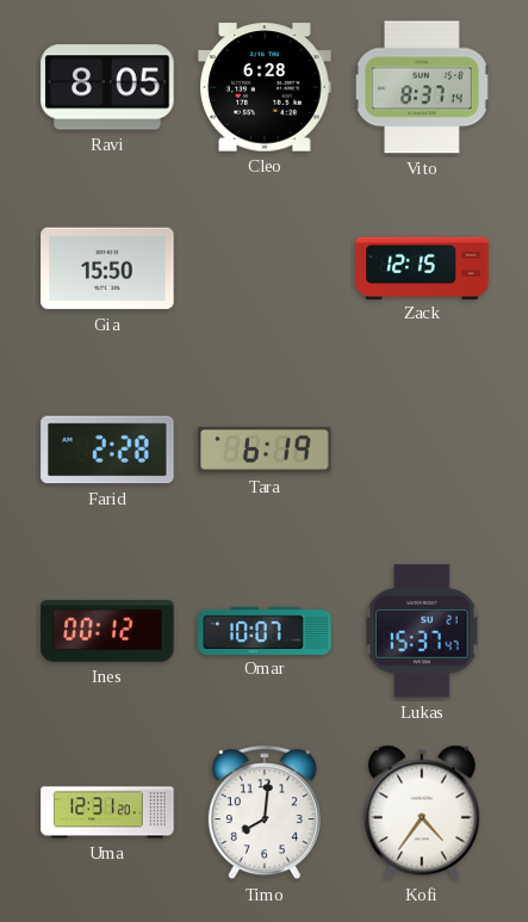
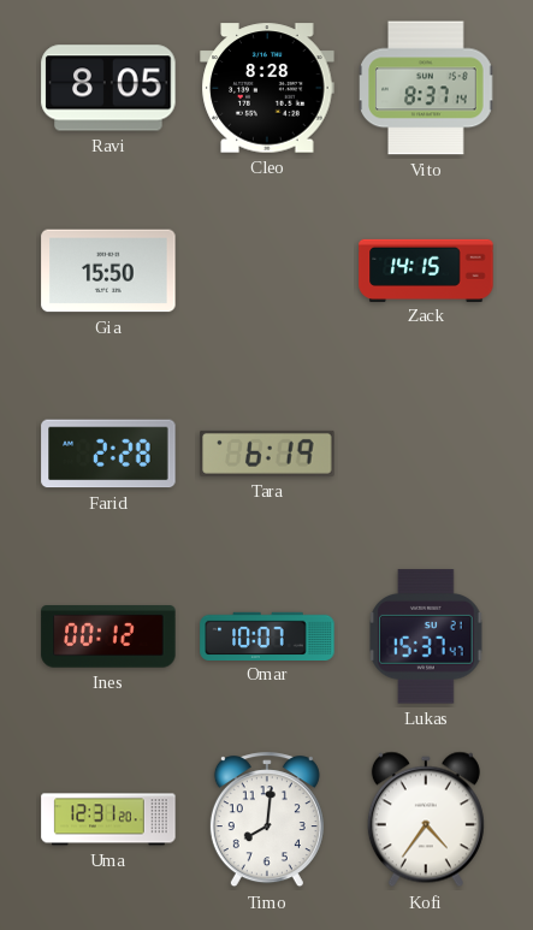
Cleo: 6:28 -> 8:28
Zack: 12:15 -> 14:15
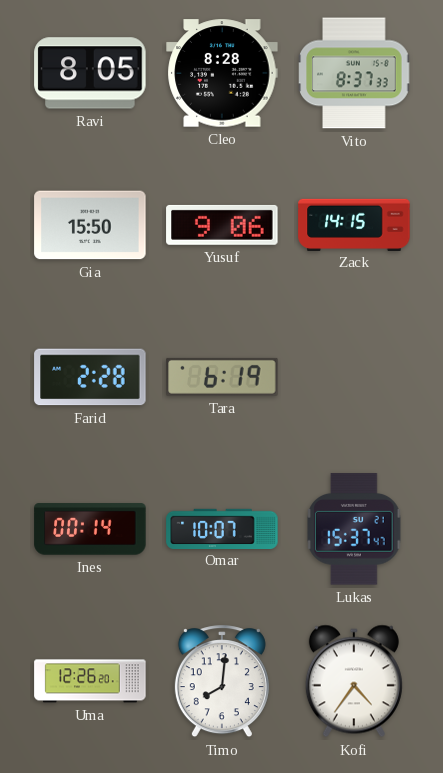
Vito: 8:37:14 -> 8:37:33
Yusuf: none -> 9:06
Ines: 00:12 -> 00:14
Uma: 12:31 -> 12:26
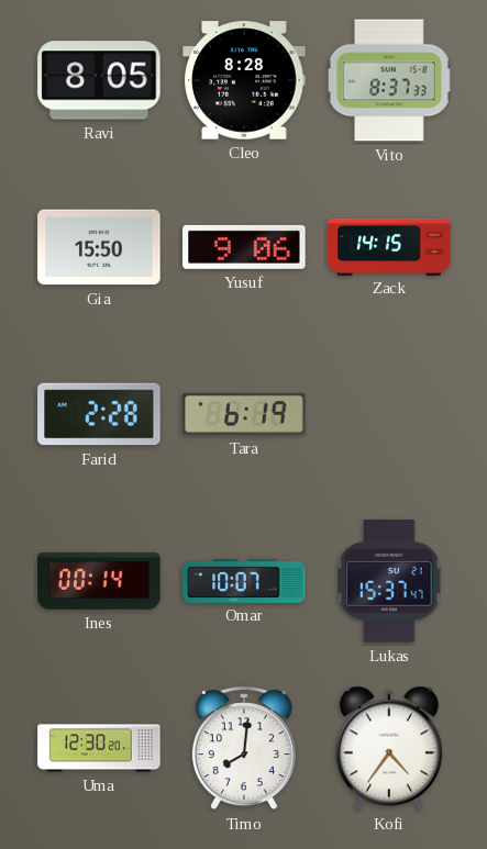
Uma: 12:26 -> 12:30
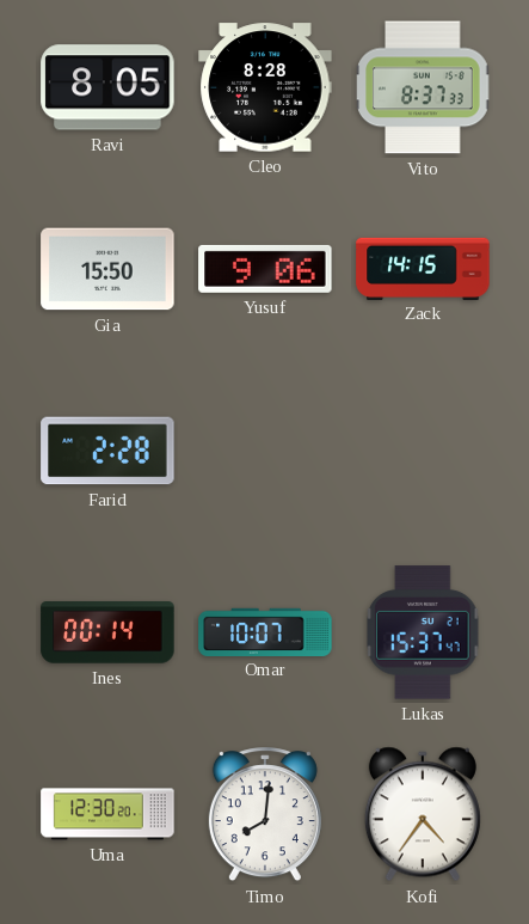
Tara: 6:19 -> none
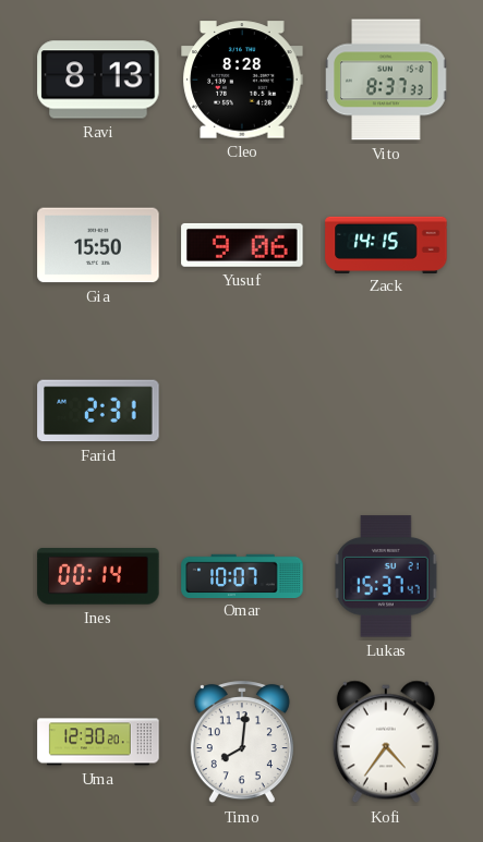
Ravi: 8:05 -> 8:13
Farid: 2:28 -> 2:31
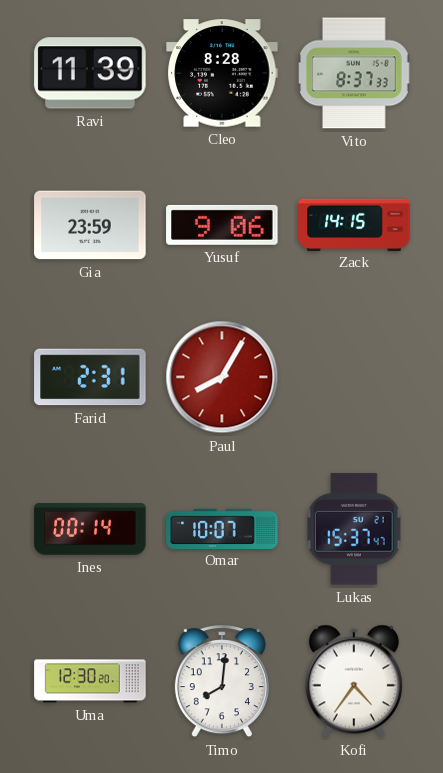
Ravi: 8:13 -> 11:39
Gia: 15:50 -> 23:59
Paul: none -> 8:05
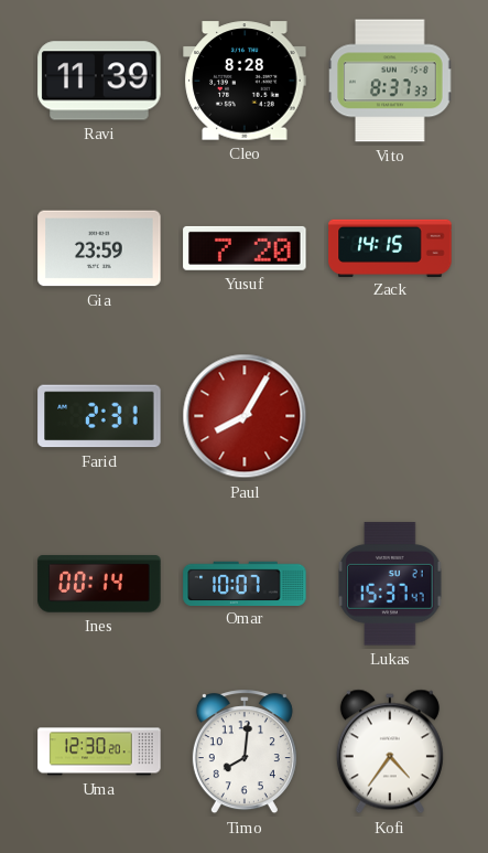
Yusuf: 9:06 -> 7:20
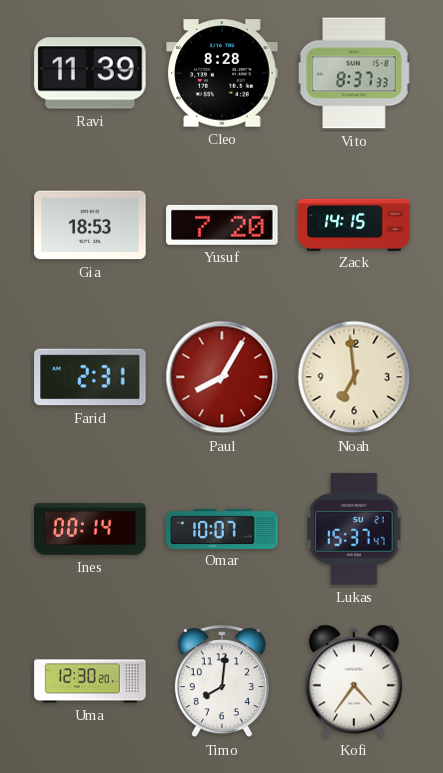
Gia: 23:59 -> 18:53
Noah: none -> 6:59
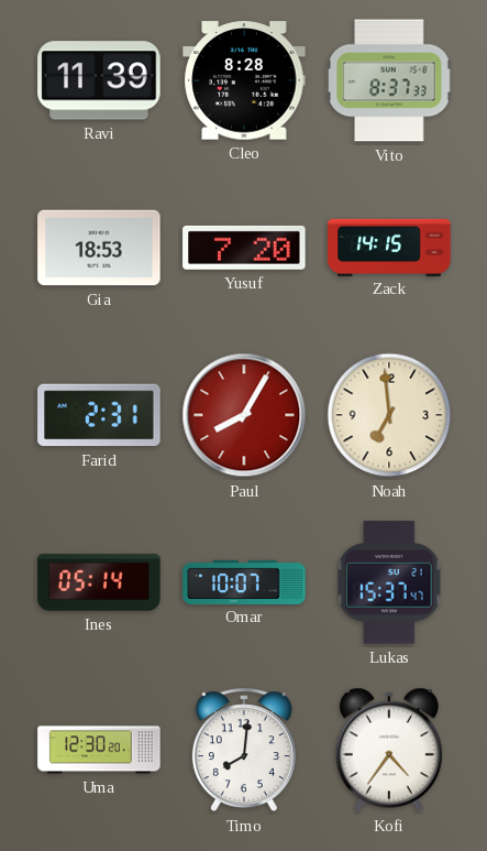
Ines: 00:14 -> 05:14
